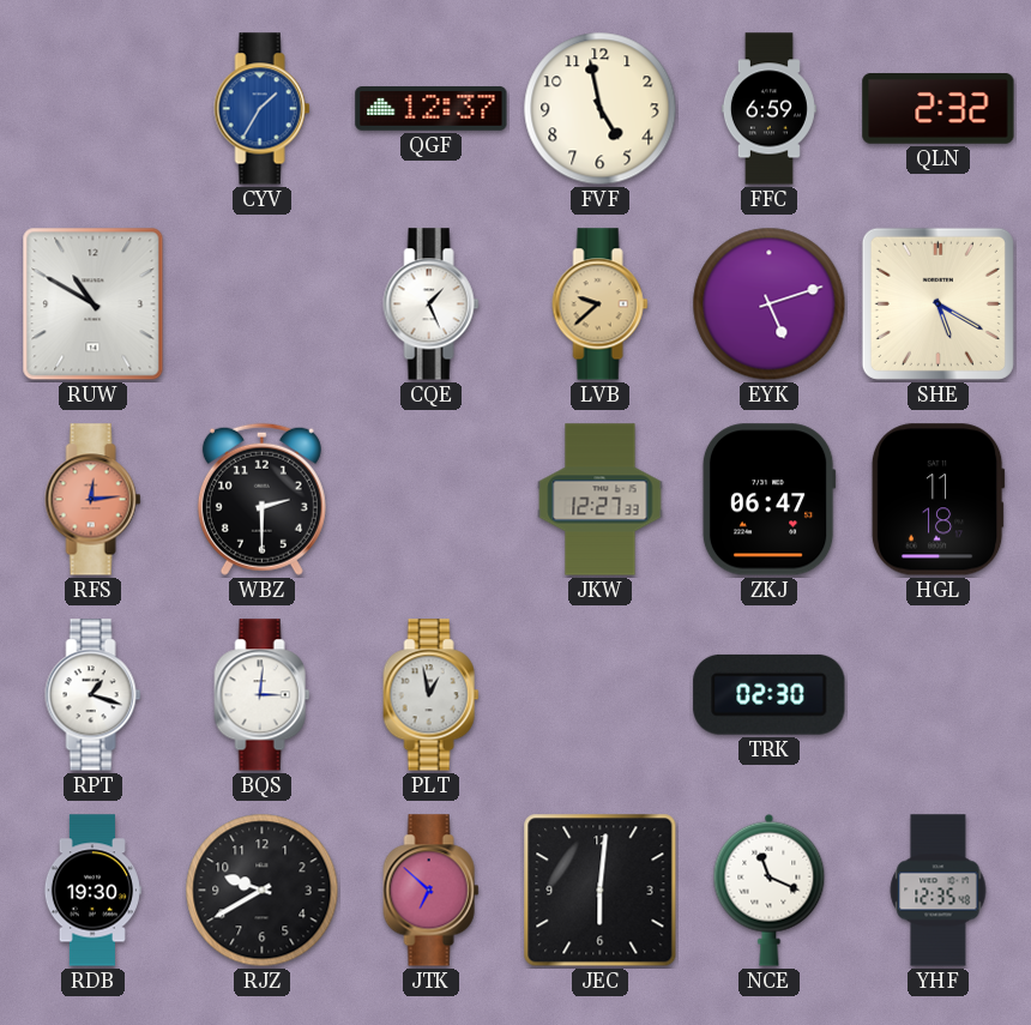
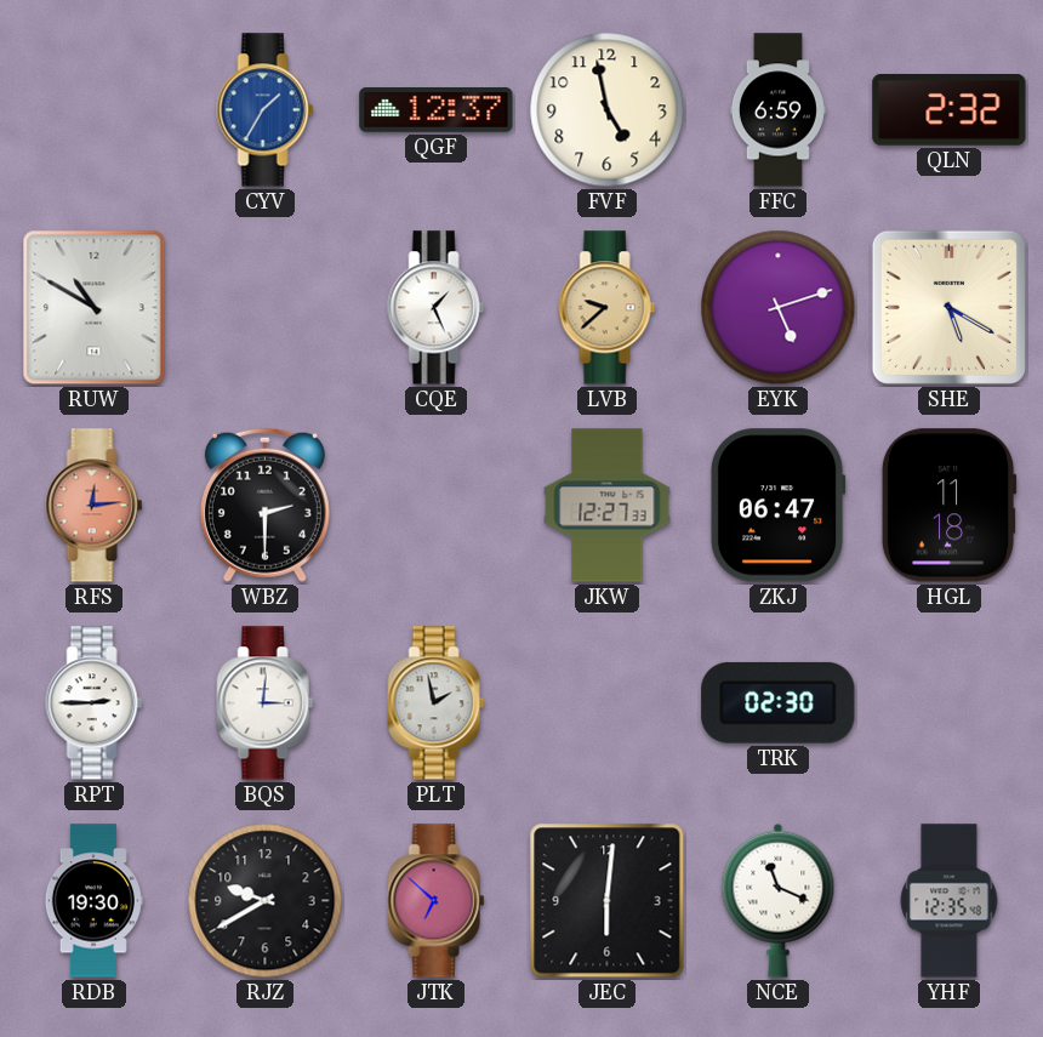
RPT: 1:18 -> 2:45
PLT: 12:58 -> 1:58
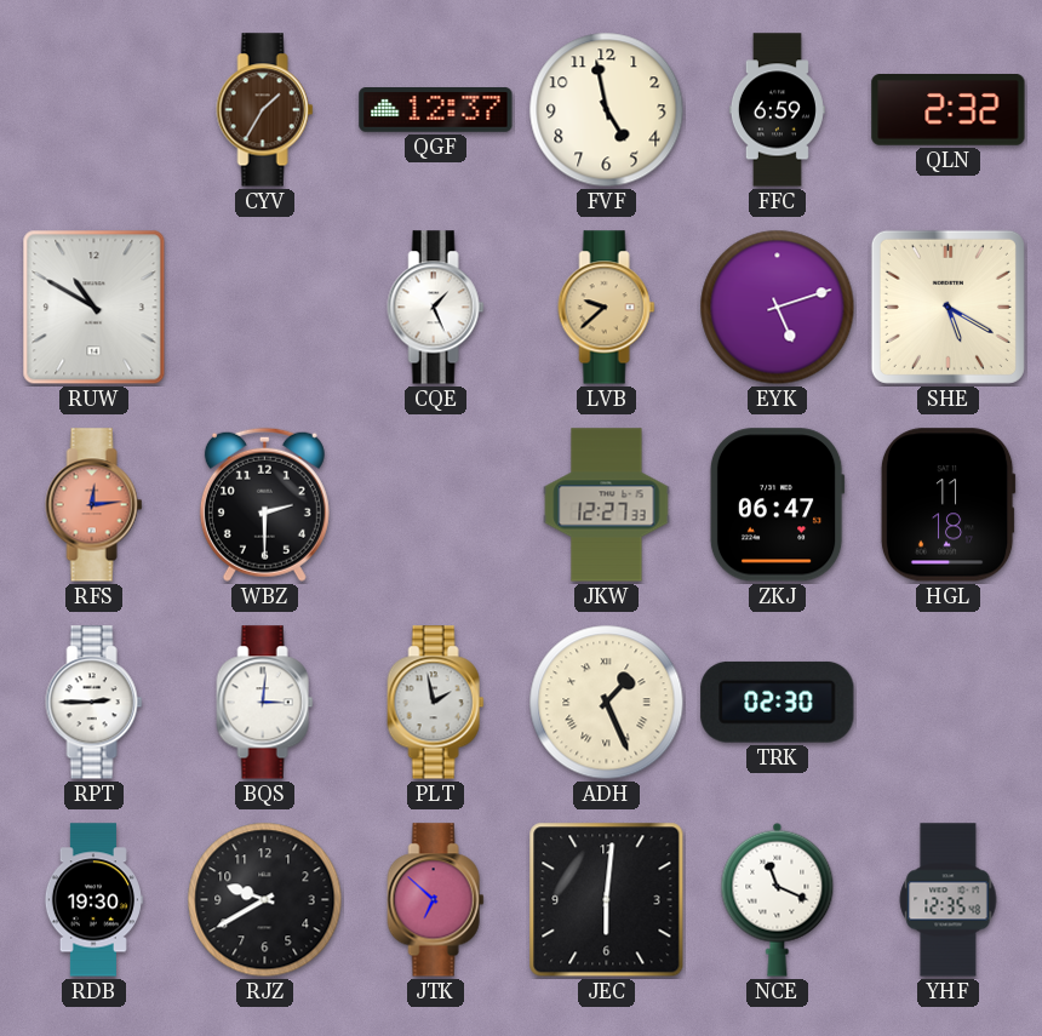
CYV dial: blue -> brown
ADH: none -> 1:26
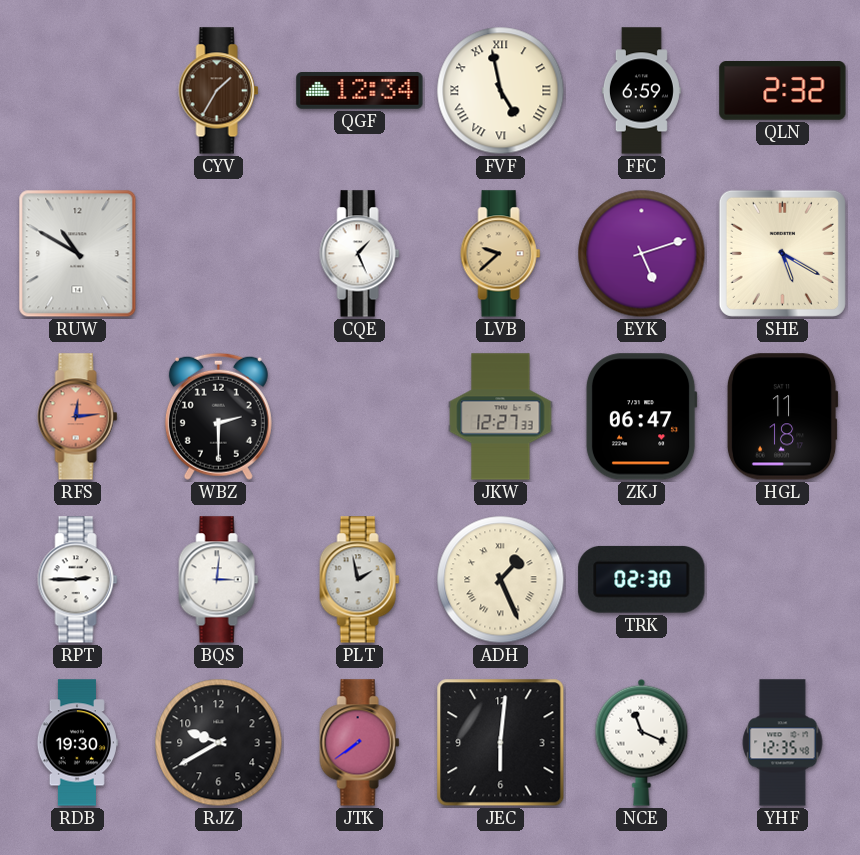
QGF: 12:37 -> 12:34
FVF numerals: Arabic -> Roman
JTK: 6:52 -> 7:39
